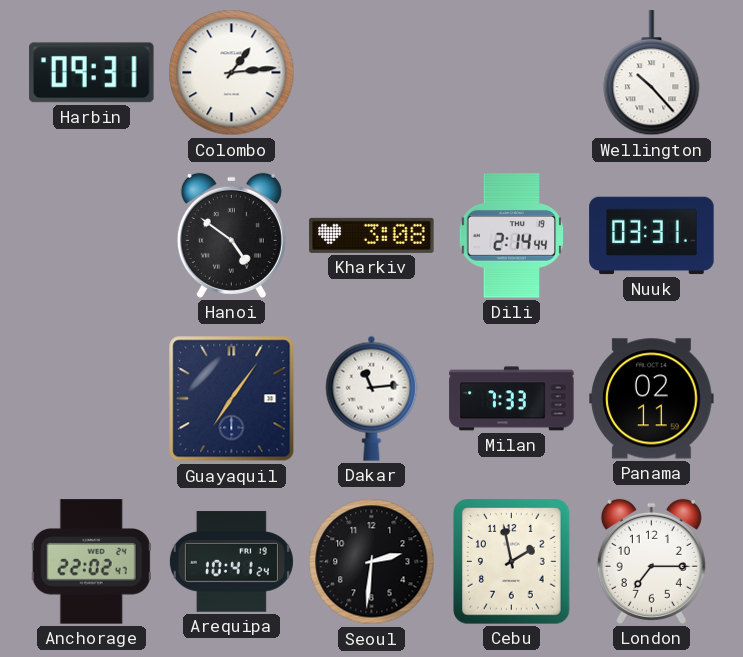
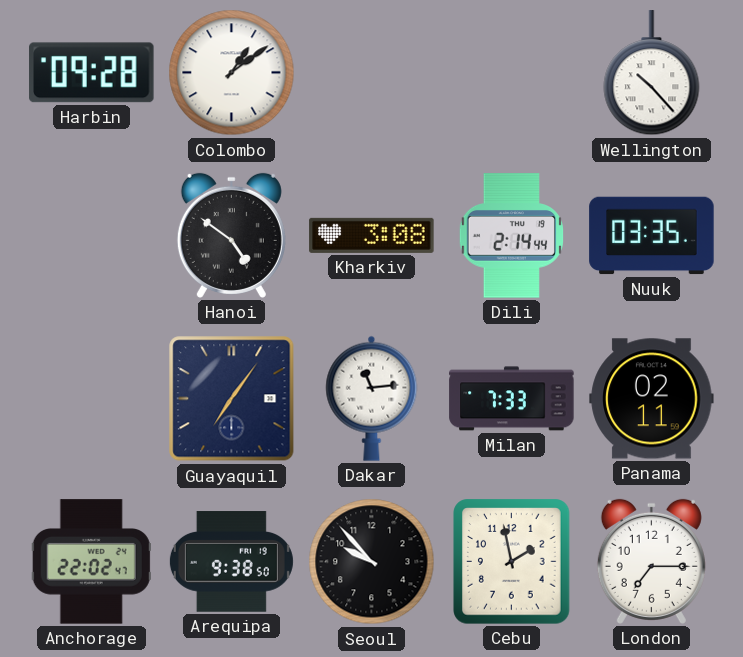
Harbin: 09:31 -> 09:28
Colombo: 1:14 -> 1:09
Nuuk: 03:31 -> 03:35
Arequipa: 10:41 -> 9:38
Seoul: 2:31 -> 9:53
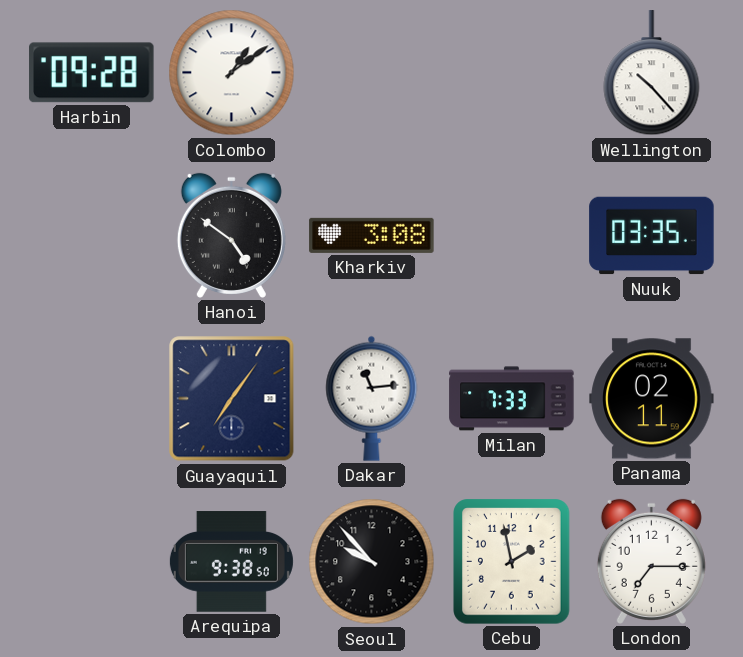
Dili: 2:14 -> none
Anchorage: 22:02 -> none
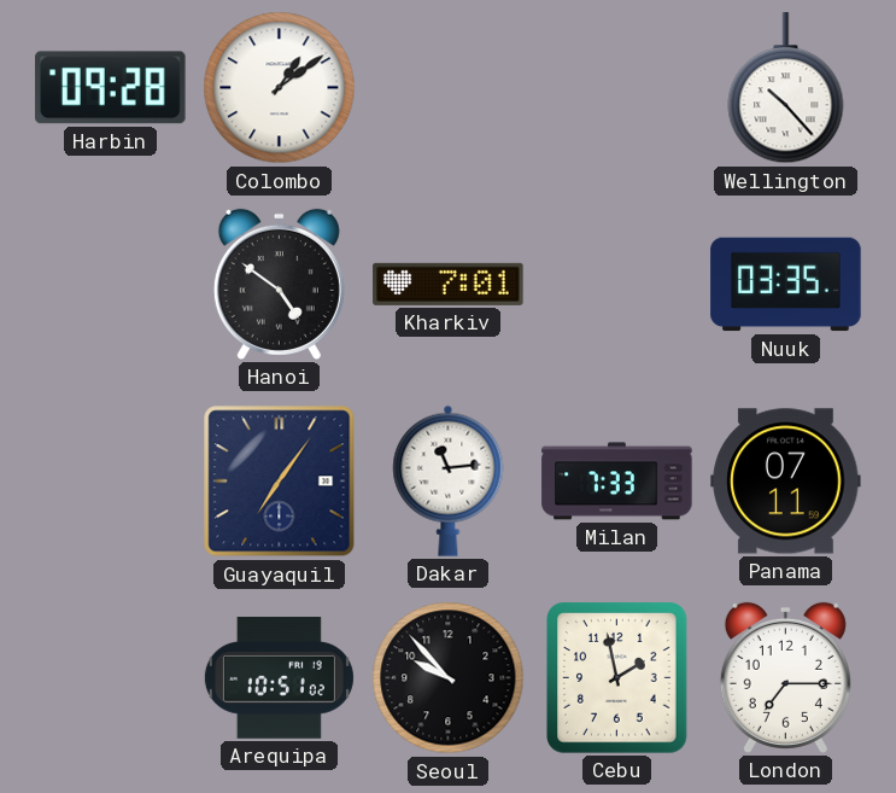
Kharkiv: 3:08 -> 7:01
Panama: 02:11 -> 07:11
Arequipa: 9:38 -> 10:51
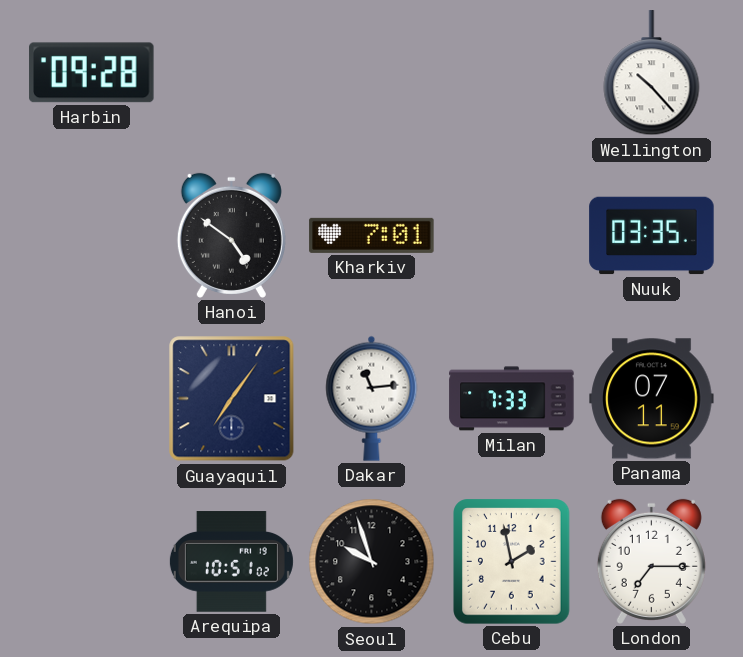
Colombo: 1:09 -> none
Seoul: 9:53 -> 9:57
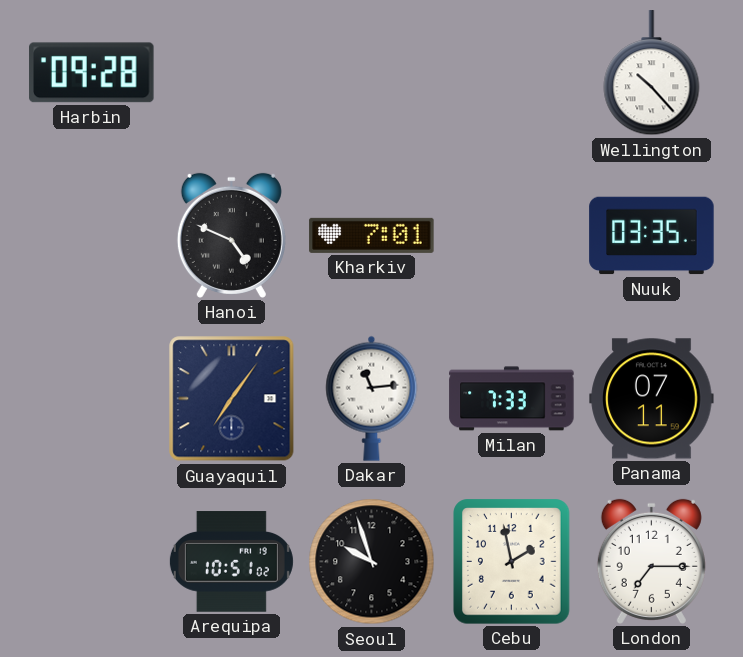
Hanoi: 4:51 -> 4:49
